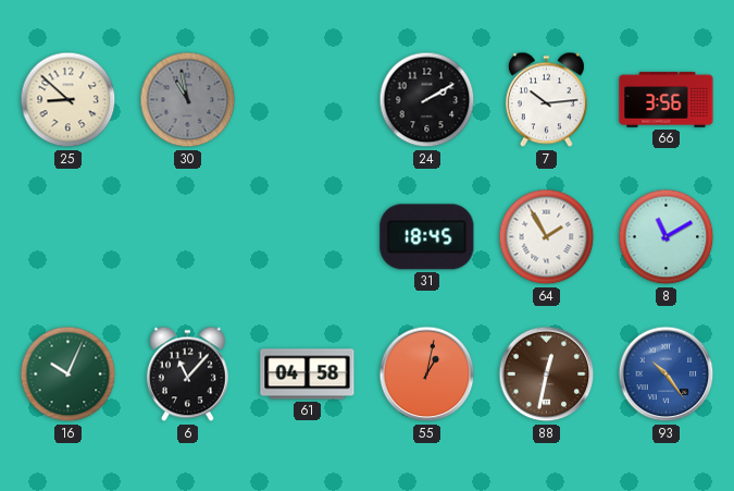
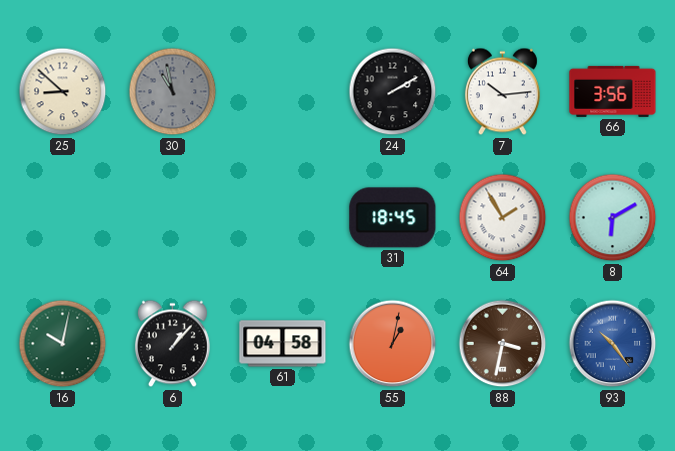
8: 11:10 -> 6:10
16: 10:04 -> 10:02
6: 11:07 -> 1:07
88: 12:32 -> 3:32
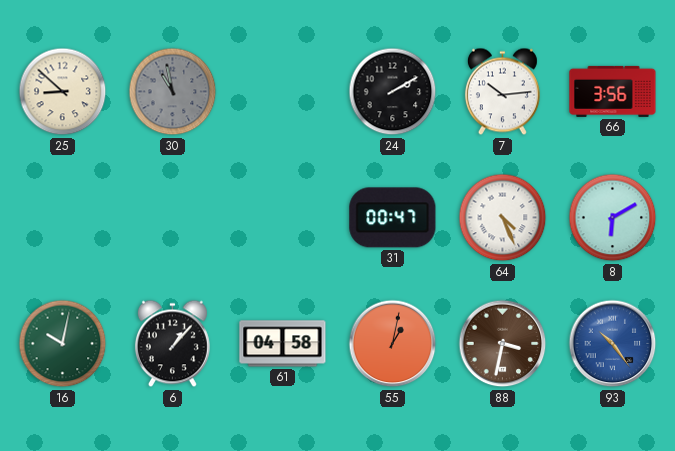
31: 18:45 -> 00:47
64: 1:55 -> 4:26
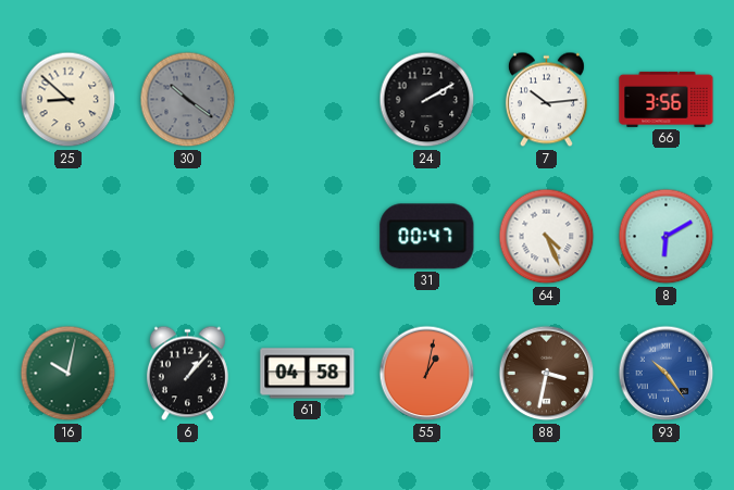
30: 10:58 -> 10:21
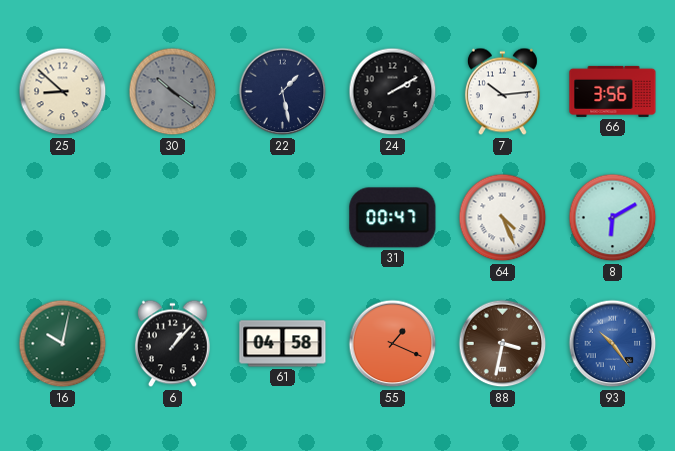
22: none -> 1:28
55: 1:02 -> 1:19
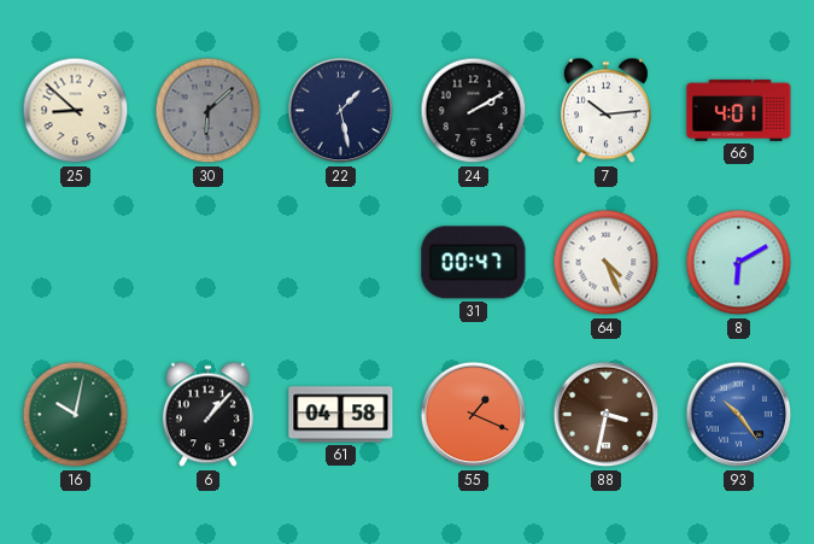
30: 10:21 -> 6:08
66: 3:56 -> 4:01
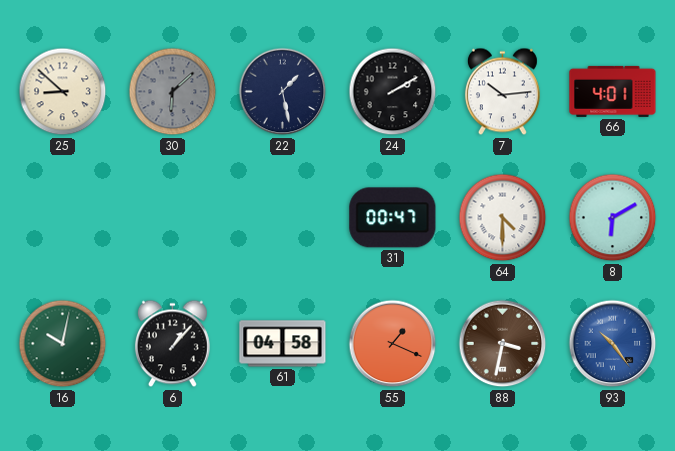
64: 4:26 -> 4:30
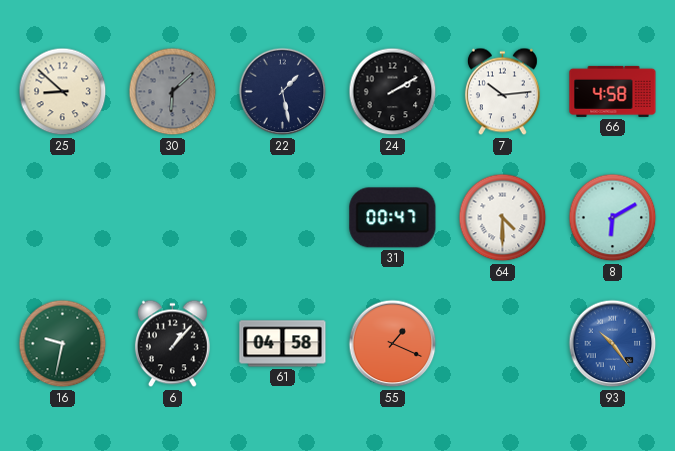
66: 4:01 -> 4:58
16: 10:02 -> 9:32
88: 3:32 -> none
